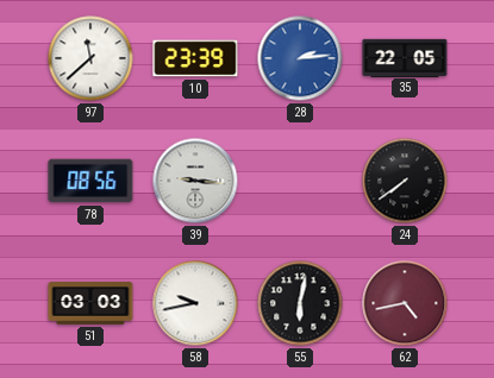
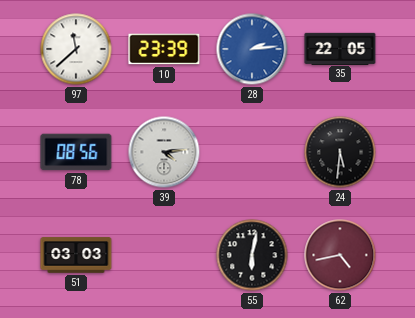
39: 9:16 -> 4:14
24: 7:39 -> 5:31
58: 9:43 -> none
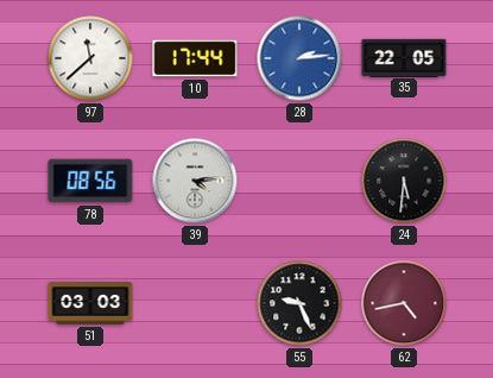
10: 23:39 -> 17:44
55: 6:02 -> 9:26
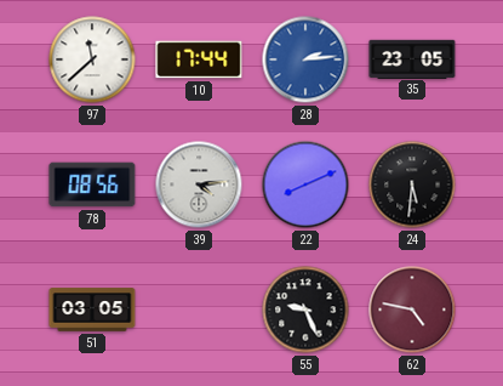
35: 22:05 -> 23:05
22: none -> 8:11
51: 03:03 -> 03:05
62: 4:43 -> 4:47
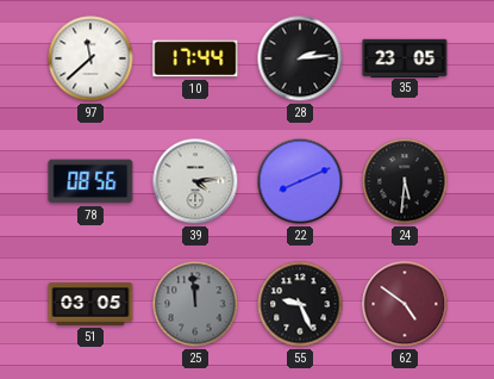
28 dial: blue -> black
25: none -> 11:59
62: 4:47 -> 4:51
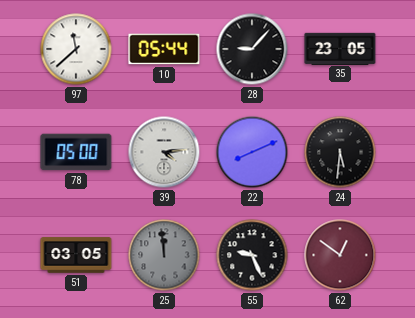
10: 17:44 -> 05:44
28: 2:14 -> 9:07
78: 08:56 -> 05:00
62: 4:51 -> 12:51
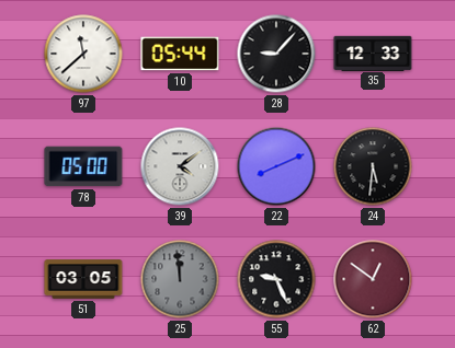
35: 23:05 -> 12:33
39: 4:14 -> 4:09
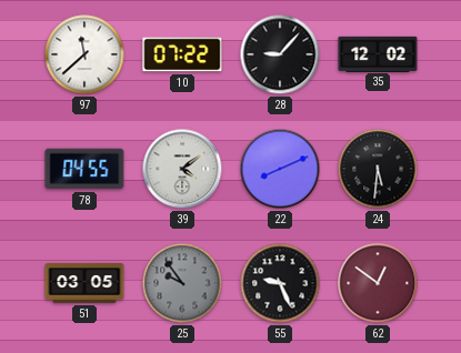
10: 05:44 -> 07:22
35: 12:33 -> 12:02
78: 05:00 -> 04:55
25: 11:59 -> 9:54
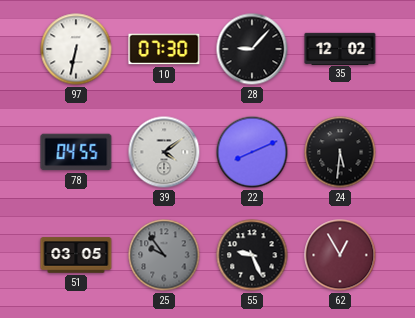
97: 11:38 -> 6:32
10: 07:22 -> 07:30
62: 12:51 -> 12:55
